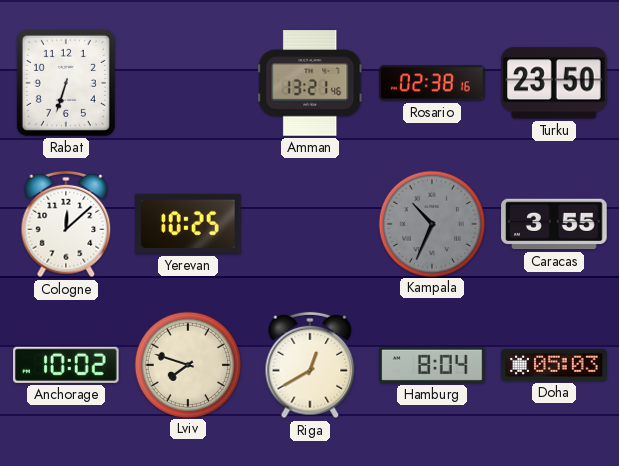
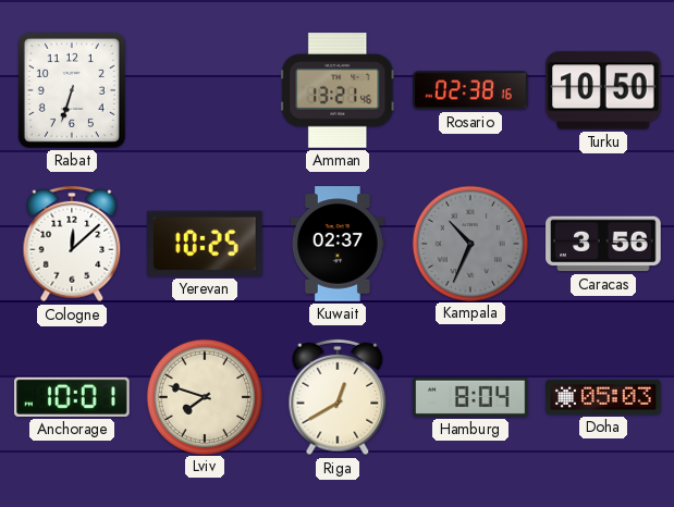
Turku: 23:50 -> 10:50
Kuwait: none -> 02:37
Caracas: 3:55 -> 3:56
Anchorage: 10:02 -> 10:01
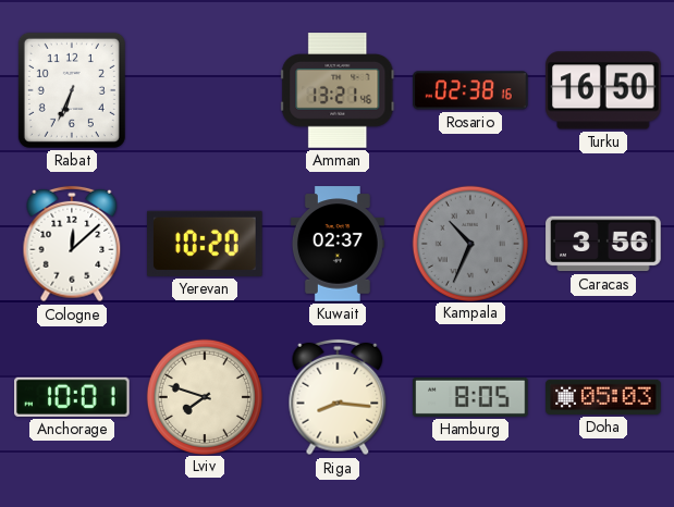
Rabat: 6:33 -> 6:34
Turku: 10:50 -> 16:50
Yerevan: 10:25 -> 10:20
Riga: 12:40 -> 8:16
Hamburg: 8:04 -> 8:05
